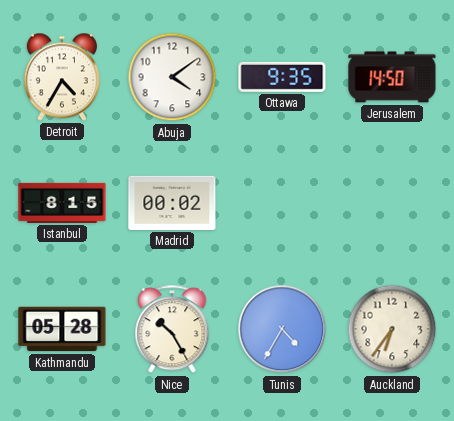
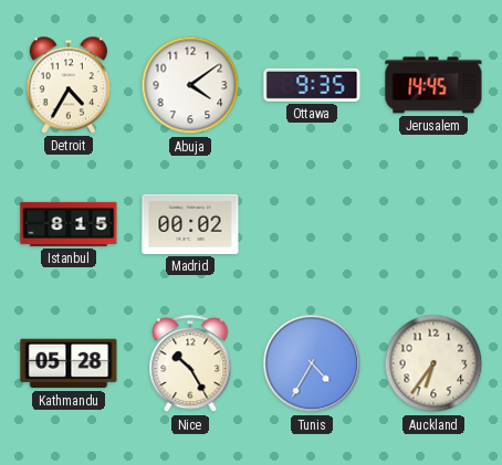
Jerusalem: 14:50 -> 14:45
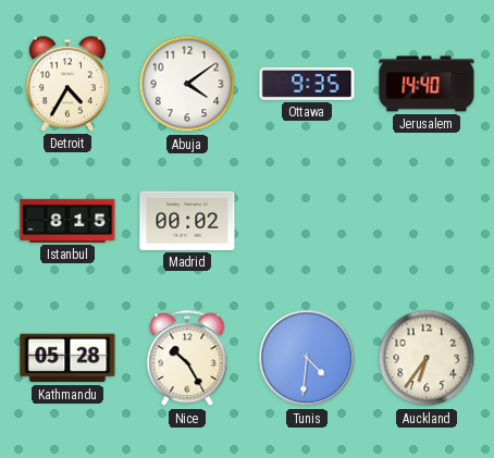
Jerusalem: 14:45 -> 14:40
Tunis: 4:35 -> 4:31
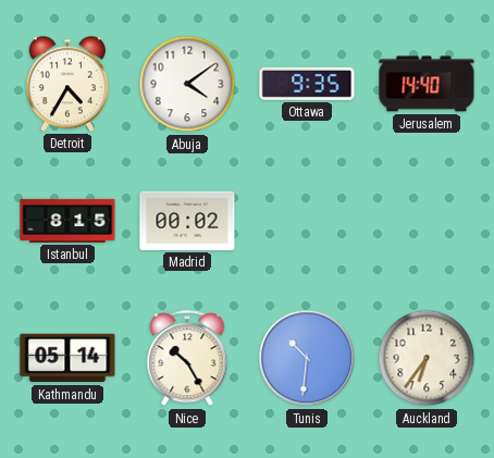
Kathmandu: 05:28 -> 05:14
Tunis: 4:31 -> 10:31
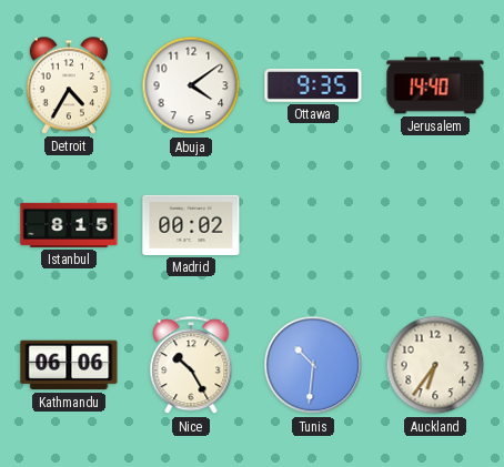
Kathmandu: 05:14 -> 06:06
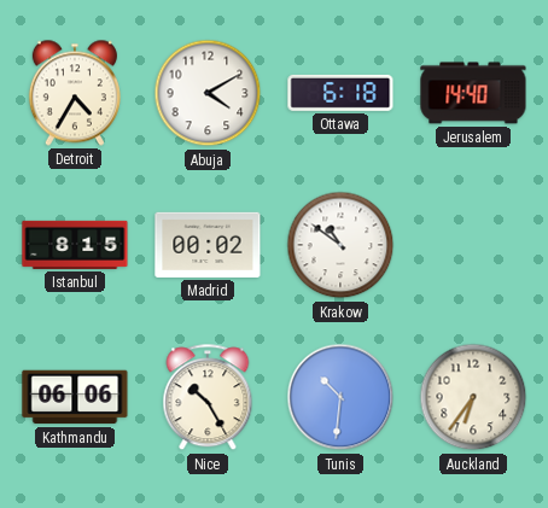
Abuja: 4:09 -> 4:10
Ottawa: 9:35 -> 6:18
Krakow: none -> 10:51
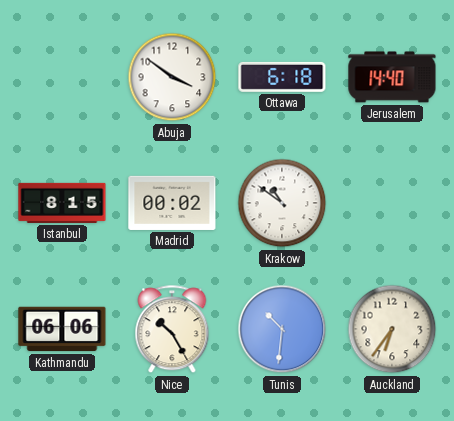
Detroit: 4:35 -> none
Abuja: 4:10 -> 3:51
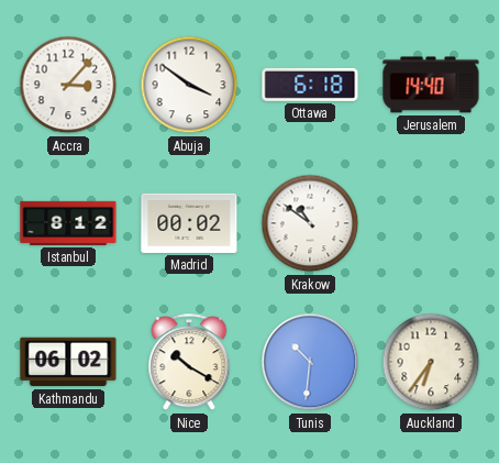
Accra: none -> 3:07
Istanbul: 8:15 -> 8:12
Kathmandu: 06:06 -> 06:02
Nice: 10:25 -> 10:20
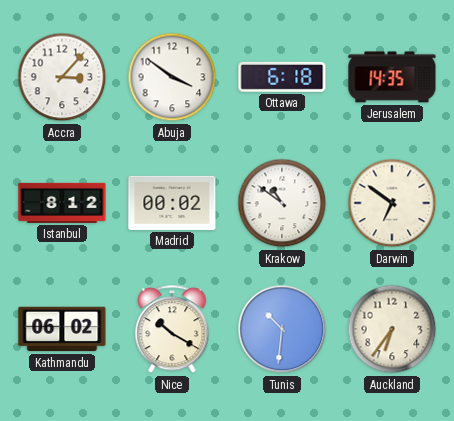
Jerusalem: 14:40 -> 14:35
Darwin: none -> 6:51
